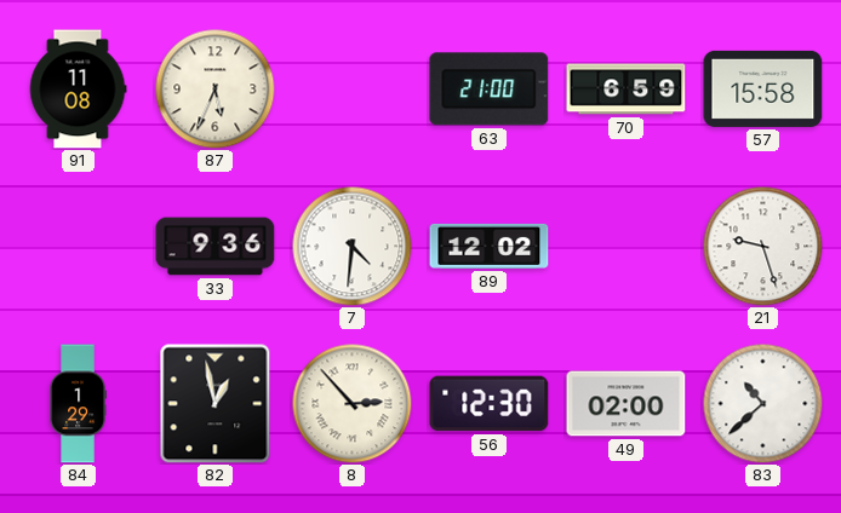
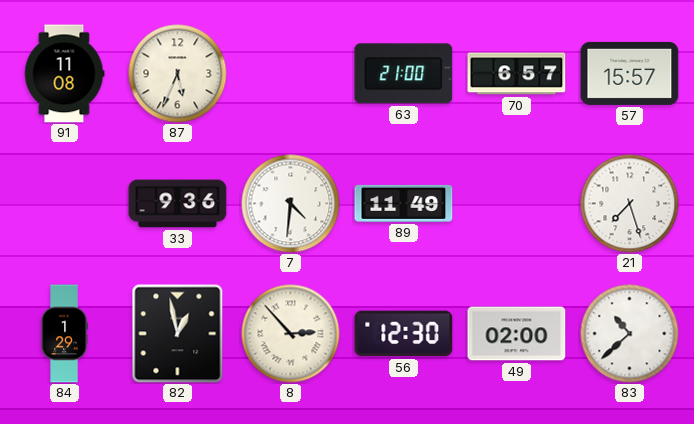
70: 6:59 -> 6:57
57: 15:58 -> 15:57
89: 12:02 -> 11:49
21: 9:27 -> 7:27
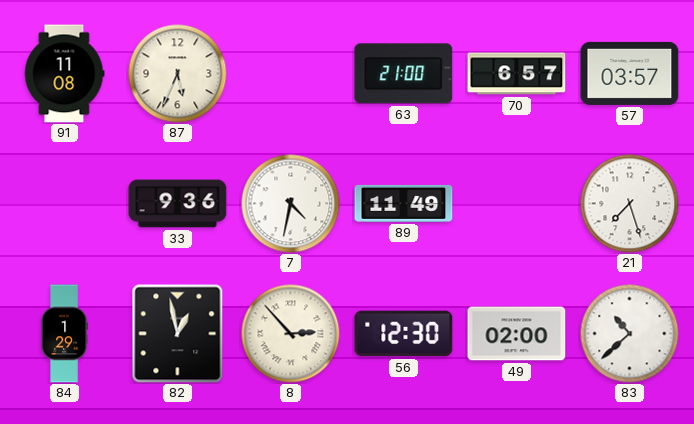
57: 15:57 -> 03:57
7: 4:31 -> 4:32
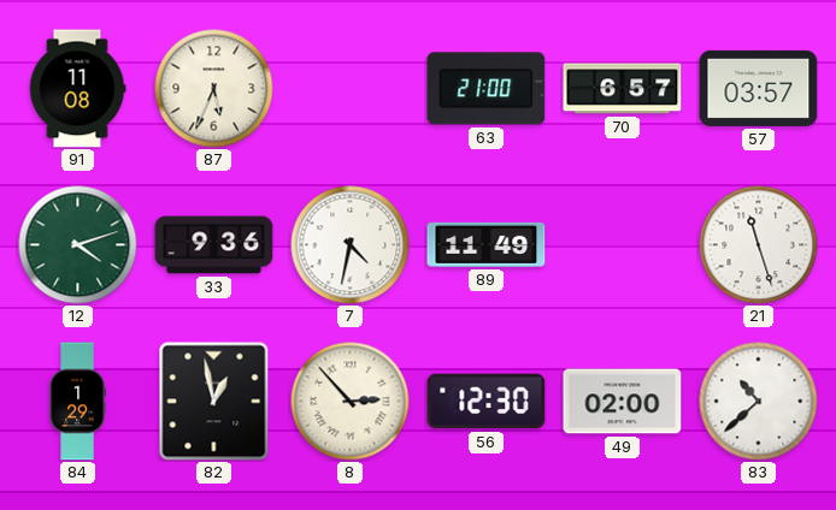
12: none -> 4:12
21: 7:27 -> 11:27
